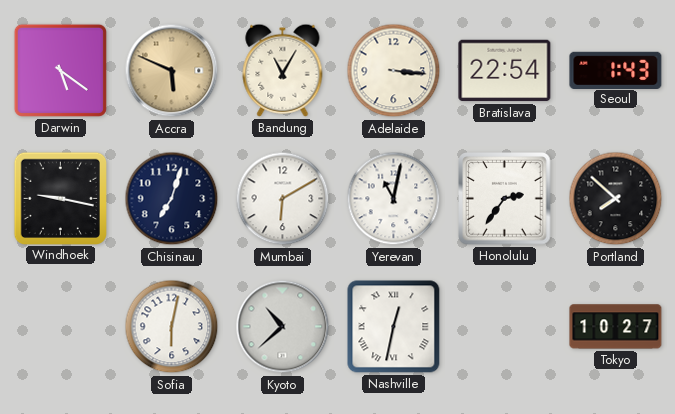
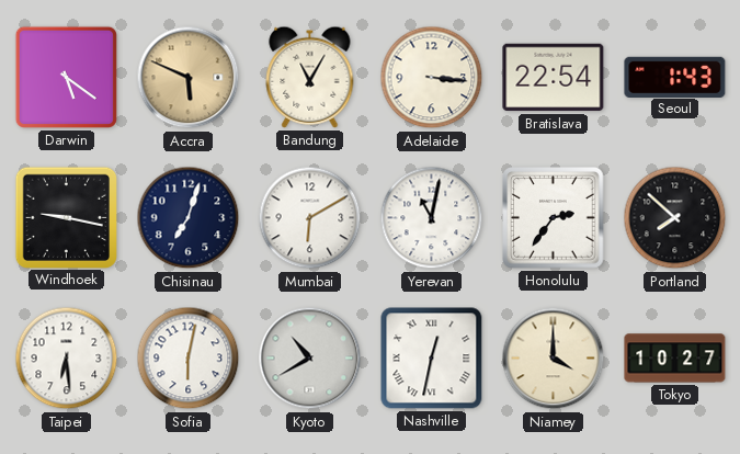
Taipei: none -> 6:29
Kyoto: 10:38 -> 10:40
Niamey: none -> 4:00
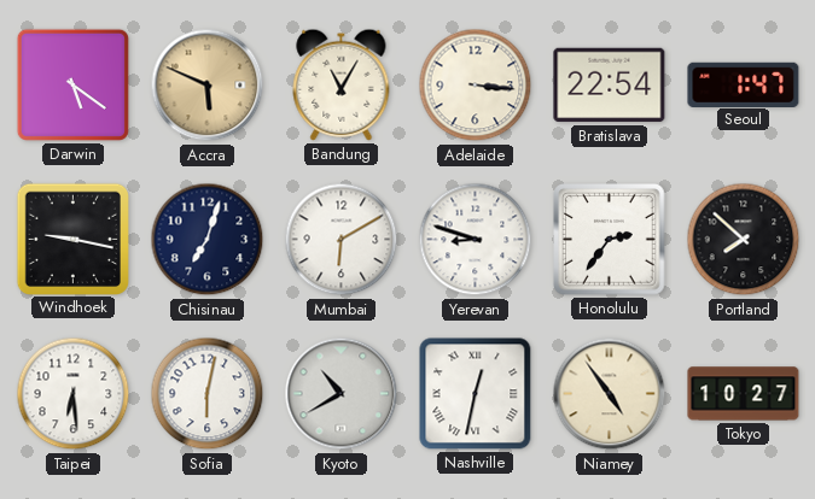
Seoul: 1:43 -> 1:47
Yerevan: 11:02 -> 8:48
Niamey: 4:00 -> 4:54
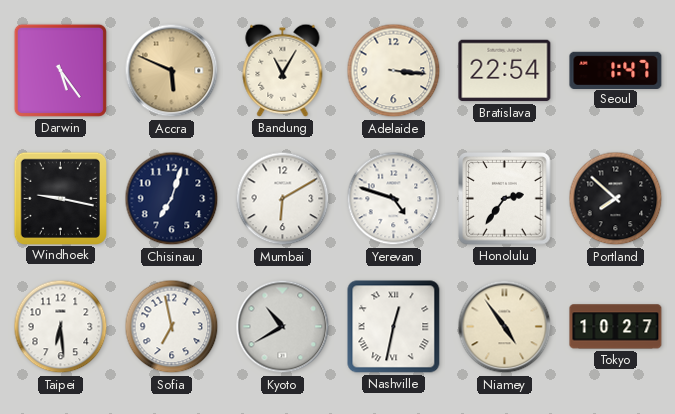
Darwin: 5:21 -> 5:24
Yerevan: 8:48 -> 4:48
Sofia: 6:02 -> 6:58
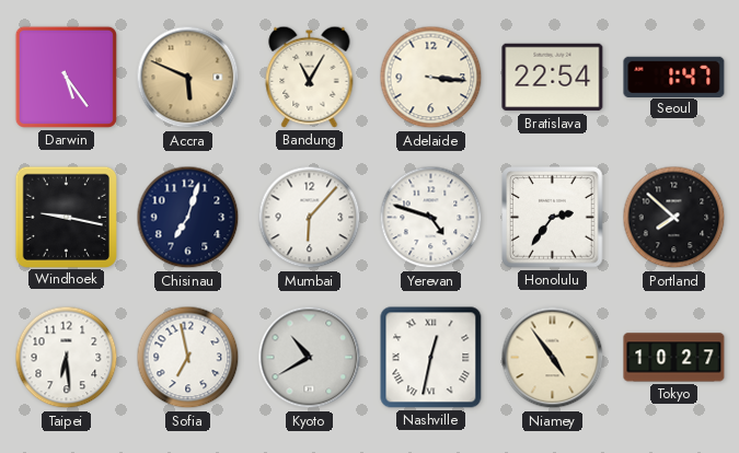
Mumbai: 6:10 -> 6:07
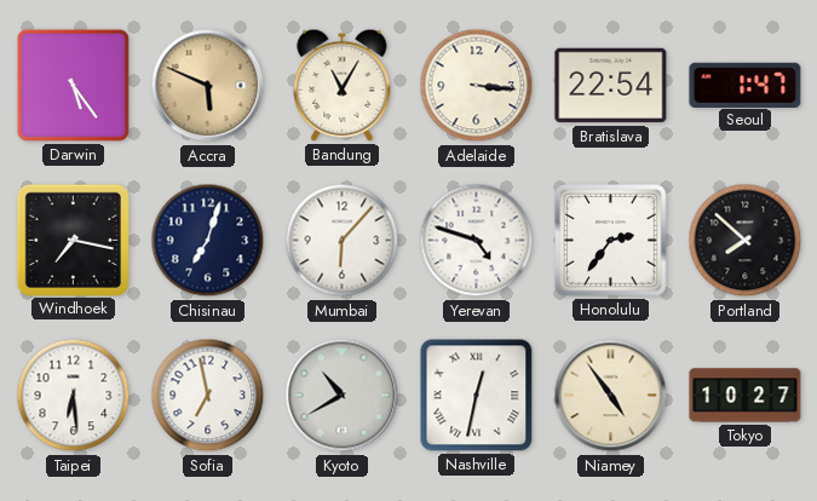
Windhoek: 9:17 -> 7:17
